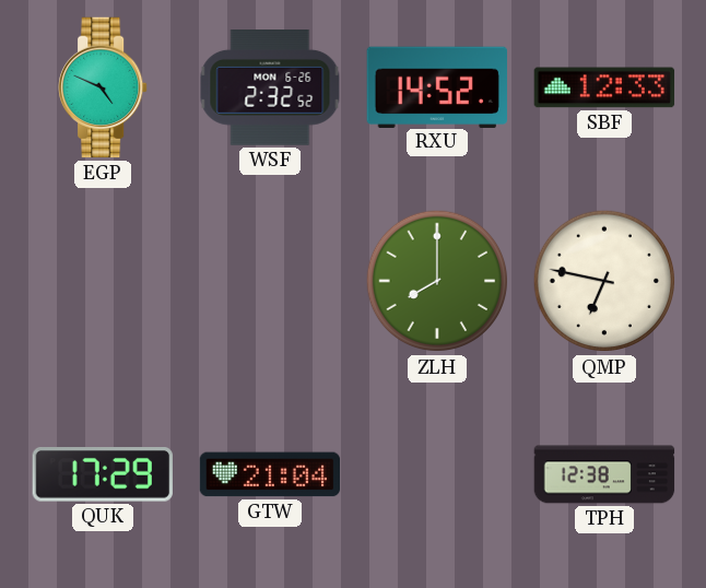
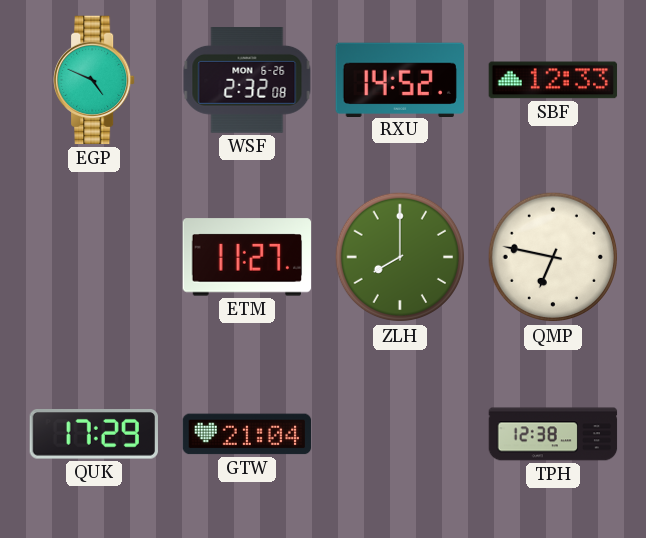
WSF: 2:32:52 -> 2:32:08
ETM: none -> 11:27
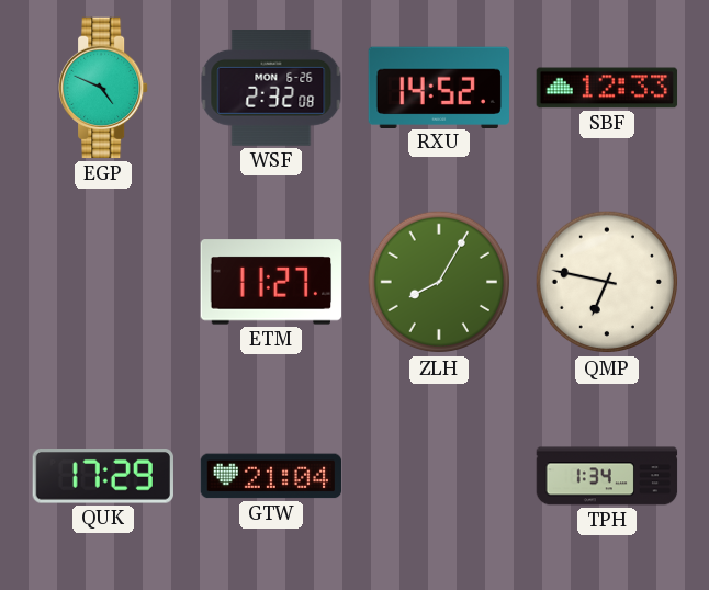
ZLH: 8:00 -> 8:05
TPH: 12:38 -> 1:34
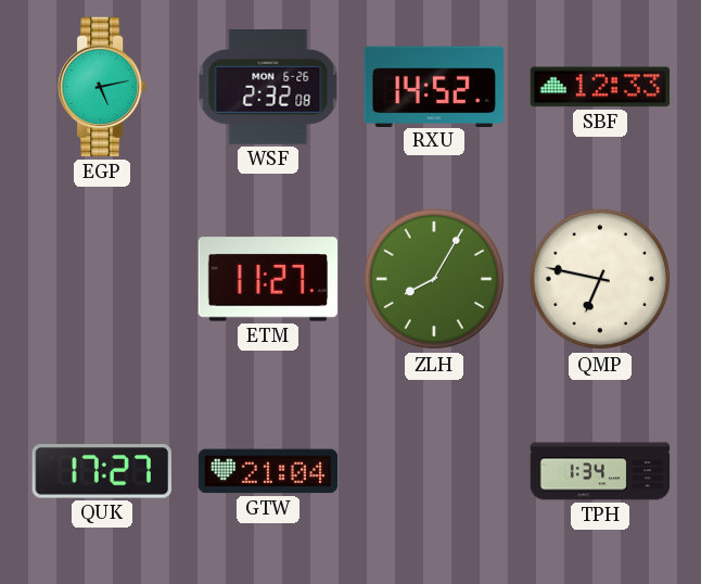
EGP: 4:49 -> 5:13
QUK: 17:29 -> 17:27
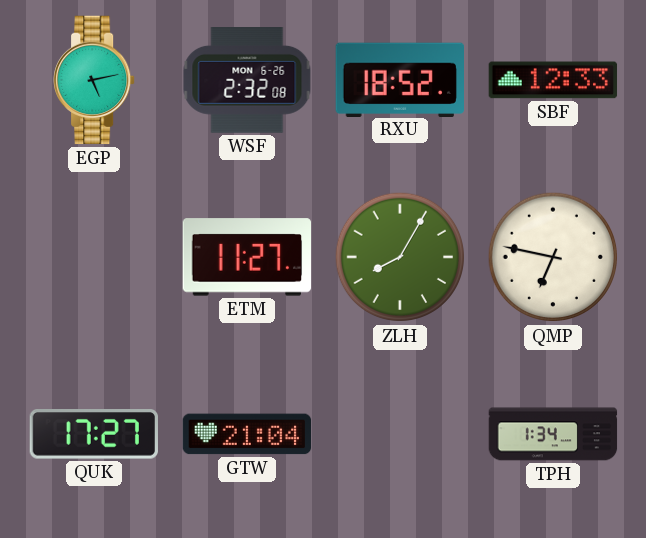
RXU: 14:52 -> 18:52
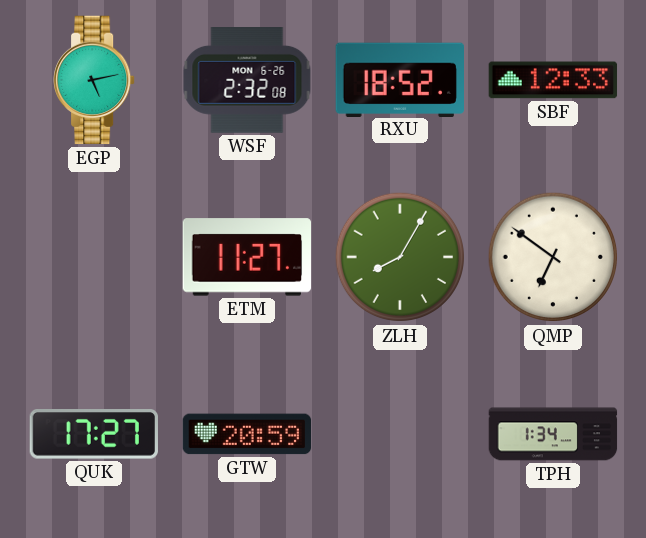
QMP: 6:47 -> 6:51
GTW: 21:04 -> 20:59
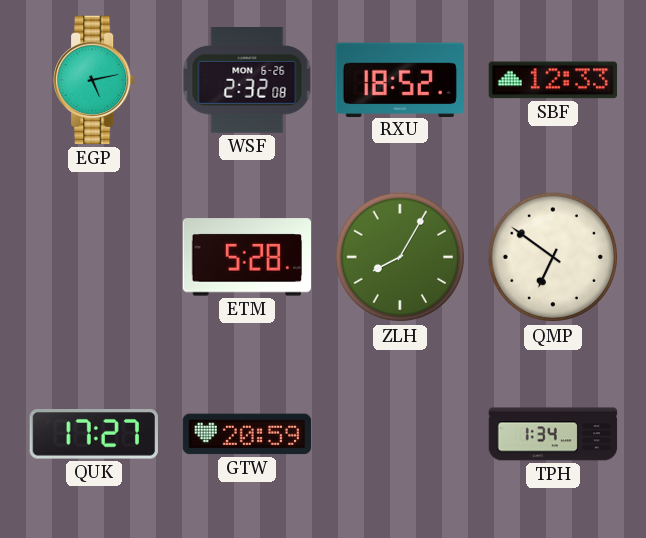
ETM: 11:27 -> 5:28
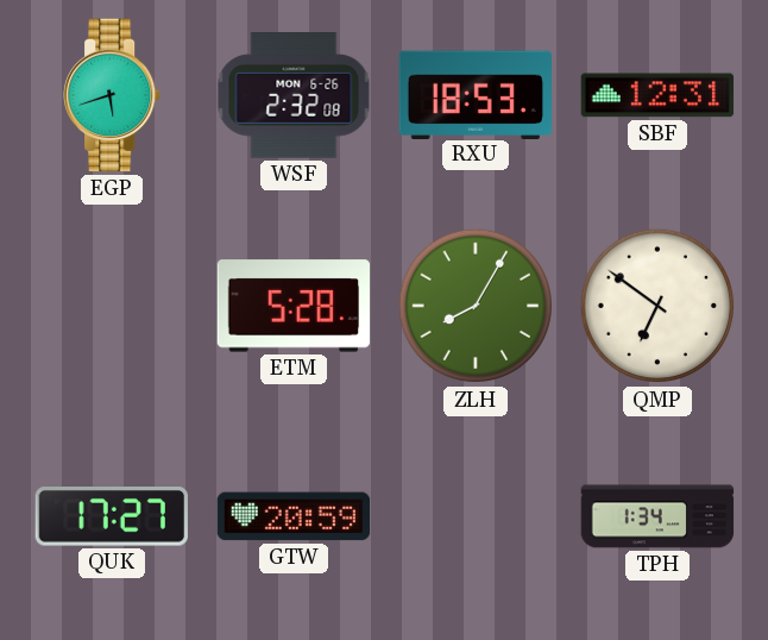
EGP: 5:13 -> 5:42
RXU: 18:52 -> 18:53
SBF: 12:33 -> 12:31
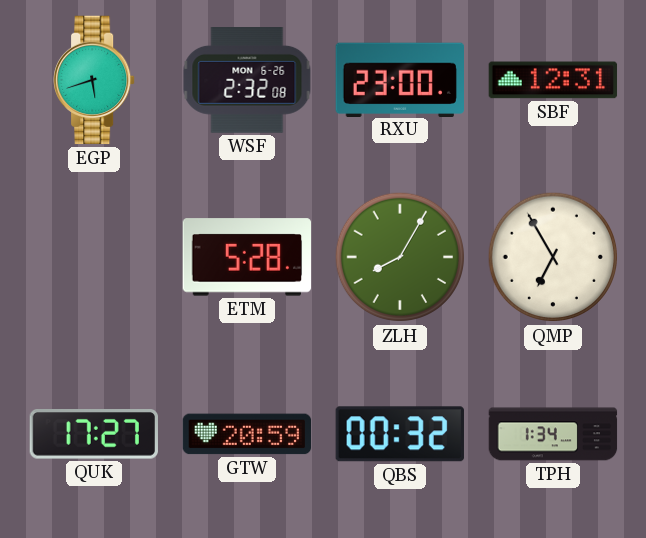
RXU: 18:53 -> 23:00
QMP: 6:51 -> 6:55
QBS: none -> 00:32
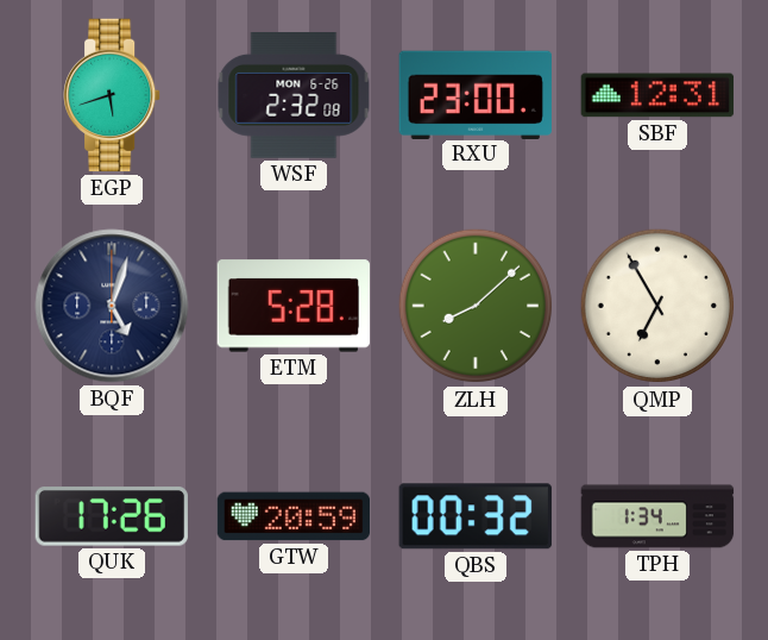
BQF: none -> 5:03
ZLH: 8:05 -> 8:08
QUK: 17:27 -> 17:26
